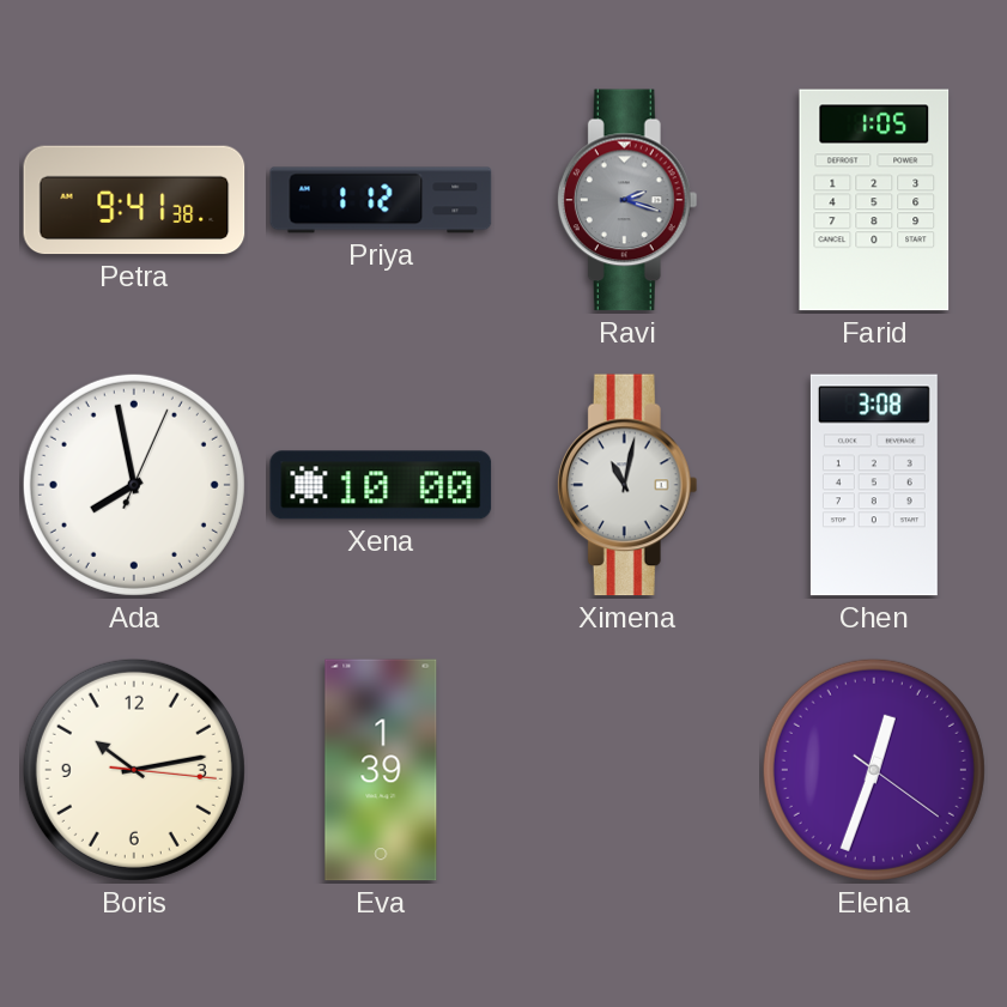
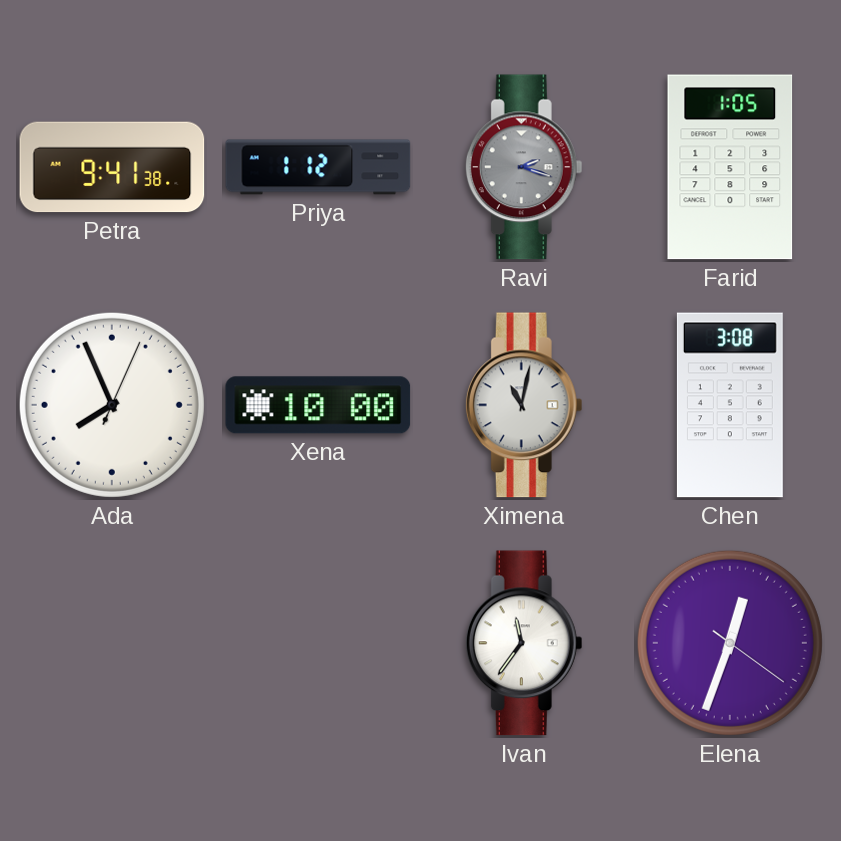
Ada: 7:58 -> 7:56
Boris: 10:13 -> none
Eva: 1:39 -> none
Ivan: none -> 11:36
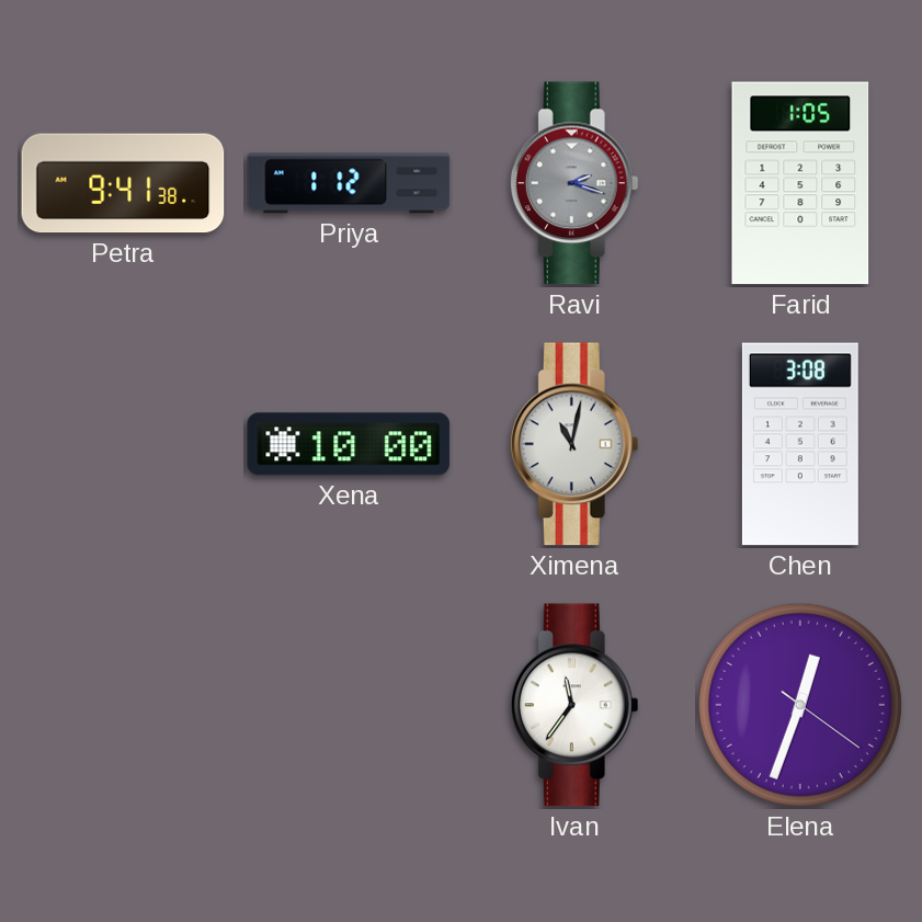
Ada: 7:56 -> none
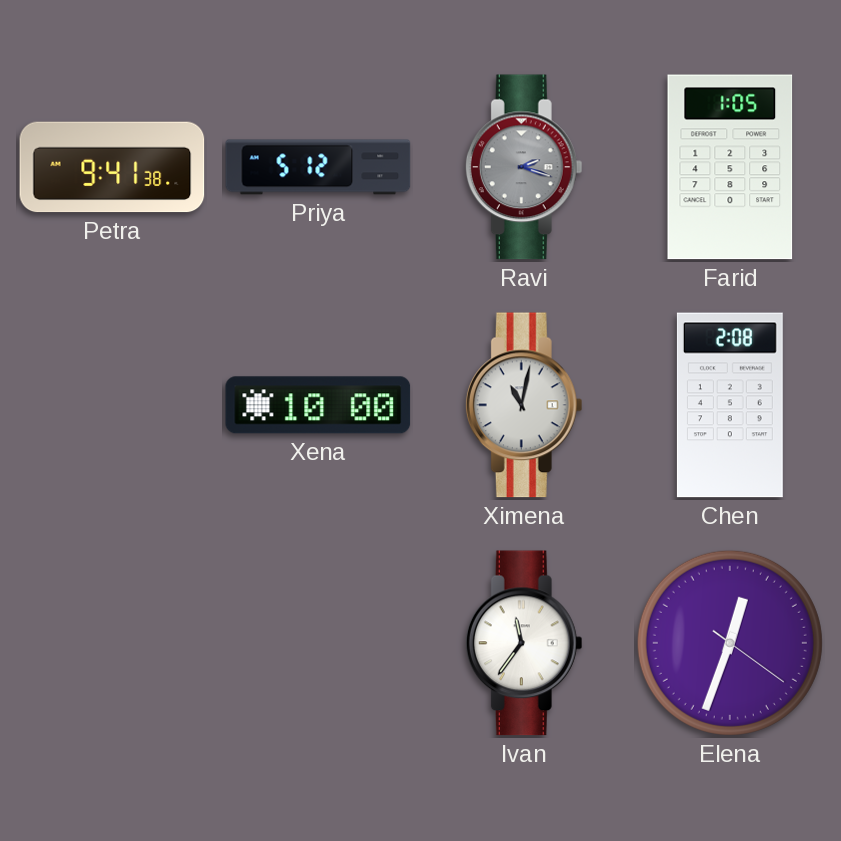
Priya: 1:12 -> 5:12
Chen: 3:08 -> 2:08
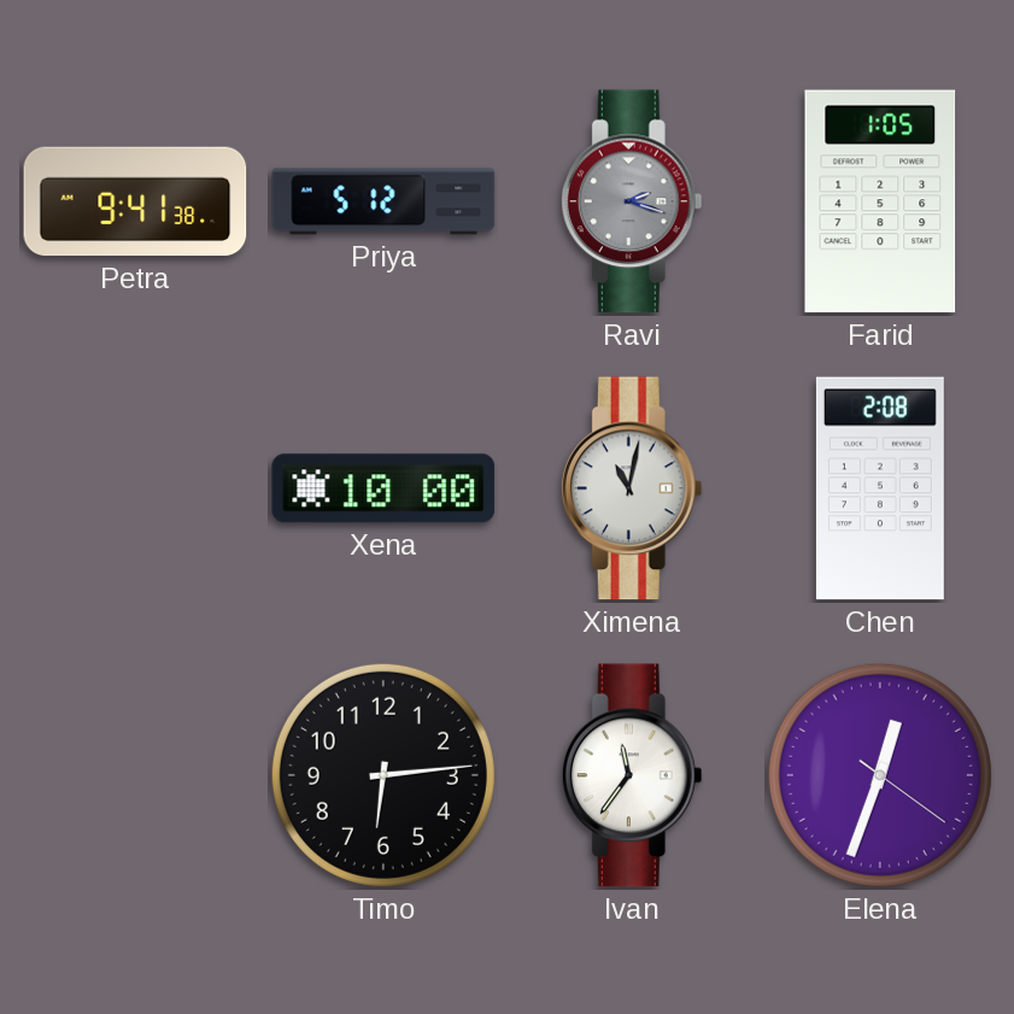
Timo: none -> 6:14
